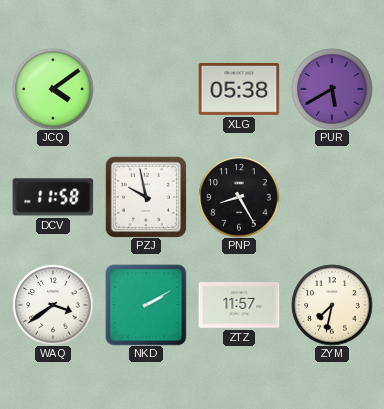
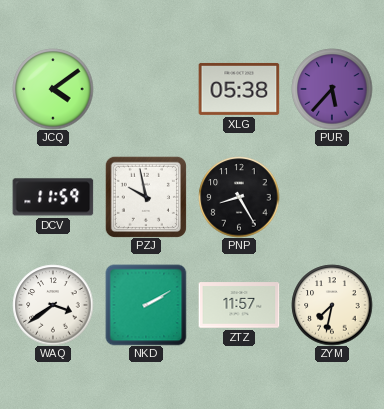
PUR: 5:40 -> 5:37
DCV: 11:58 -> 11:59
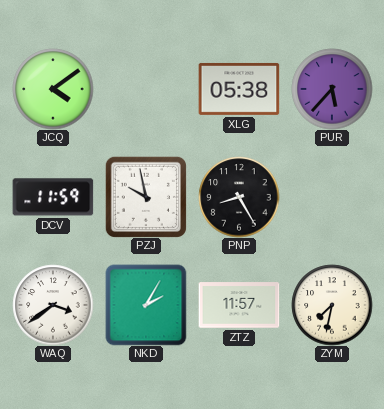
NKD: 2:10 -> 2:05
